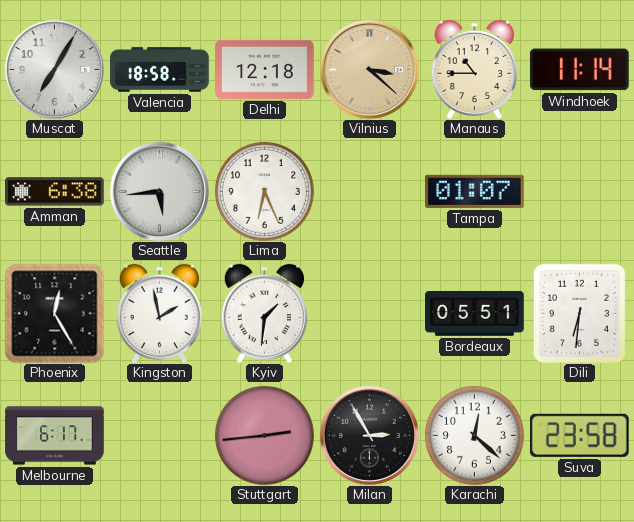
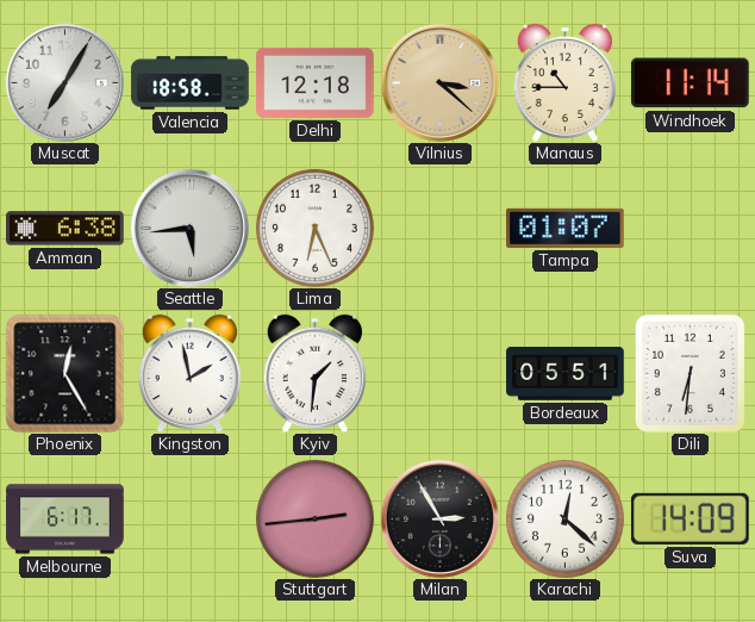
Suva: 23:58 -> 14:09
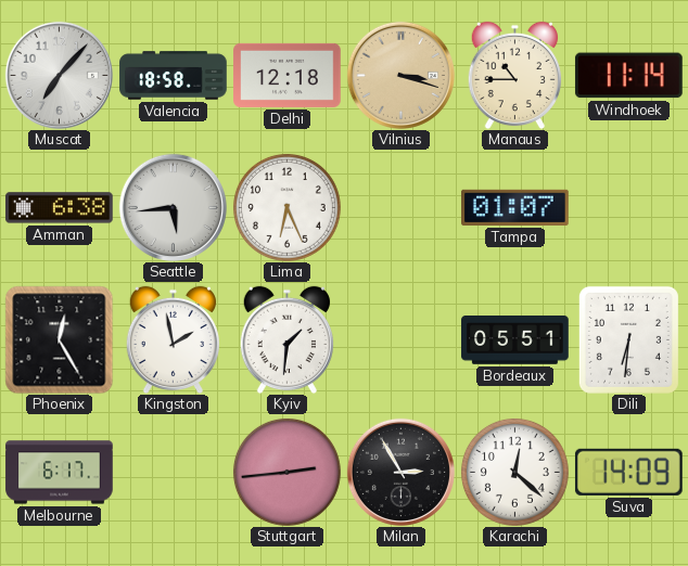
Muscat: 7:05 -> 7:07
Vilnius: 3:22 -> 3:18
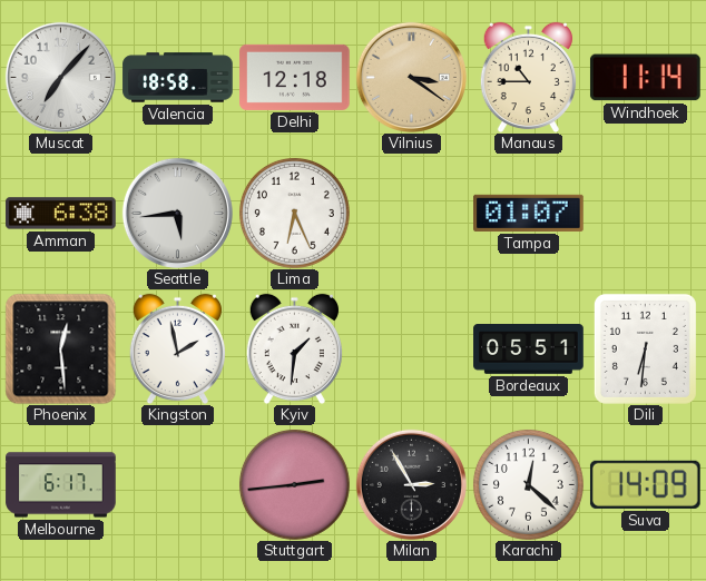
Vilnius: 3:18 -> 3:21
Phoenix: 12:25 -> 12:29
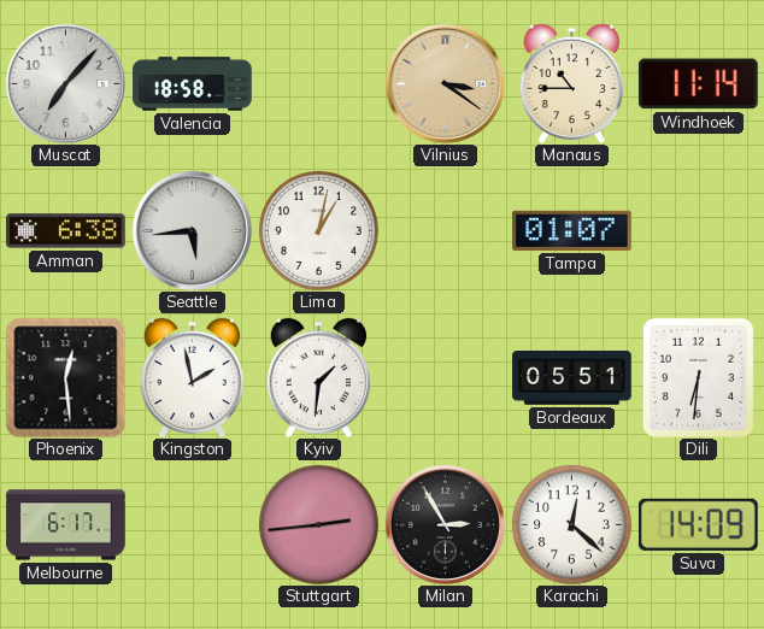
Delhi: 12:18 -> none
Lima: 6:26 -> 1:02
